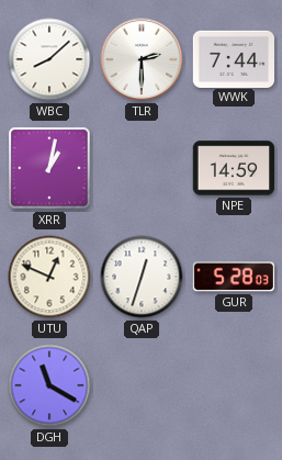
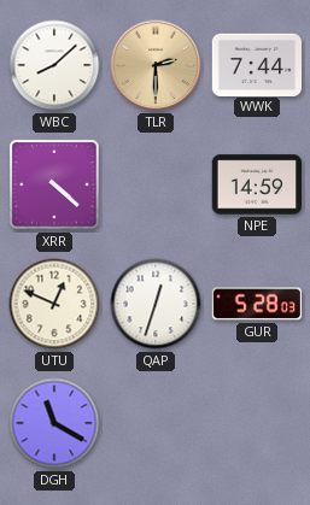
TLR dial: white -> champagne
XRR: 1:02 -> 4:22
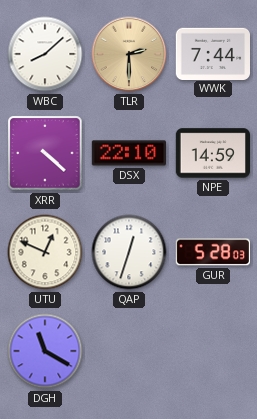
DSX: none -> 22:10
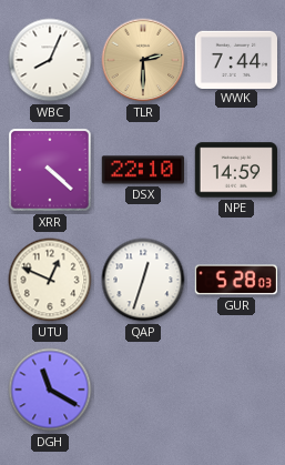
WBC: 8:08 -> 8:04
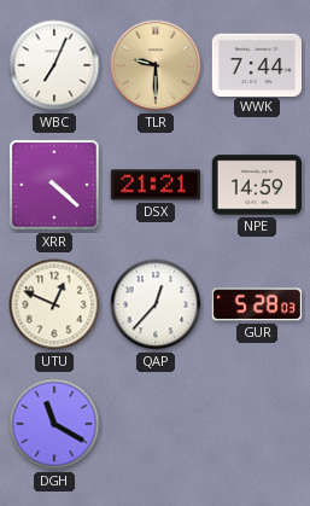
WBC: 8:04 -> 7:04
TLR: 2:30 -> 9:30
DSX: 22:10 -> 21:21
QAP: 12:33 -> 12:37
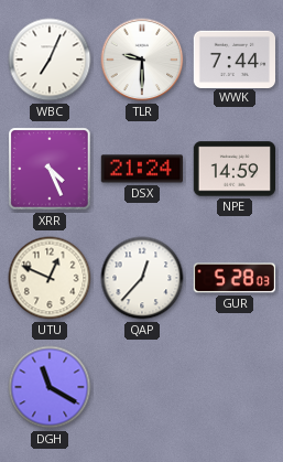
TLR dial: champagne -> white
XRR: 4:22 -> 4:26
DSX: 21:21 -> 21:24
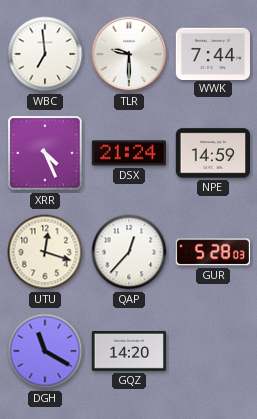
WBC: 7:04 -> 6:59
UTU: 12:49 -> 12:18
GQZ: none -> 14:20
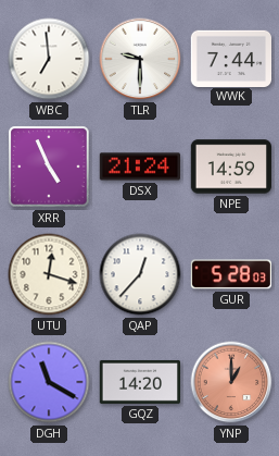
XRR: 4:26 -> 4:56
YNP: none -> 1:00
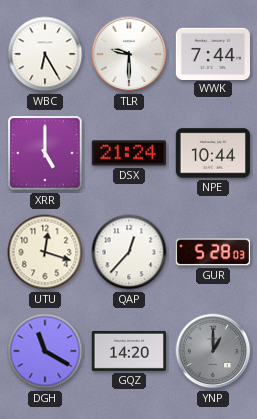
WBC: 6:59 -> 6:25
XRR: 4:56 -> 5:00
NPE: 14:59 -> 10:44
YNP dial: salmon -> grey
